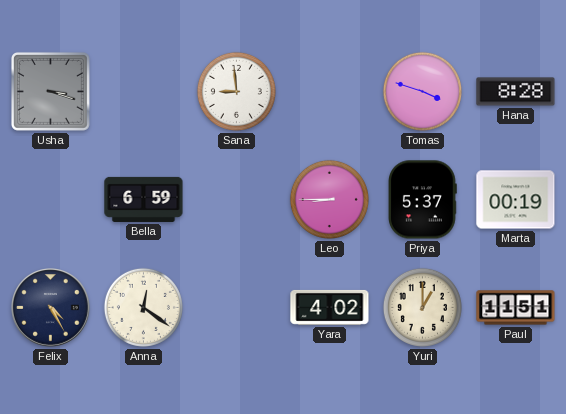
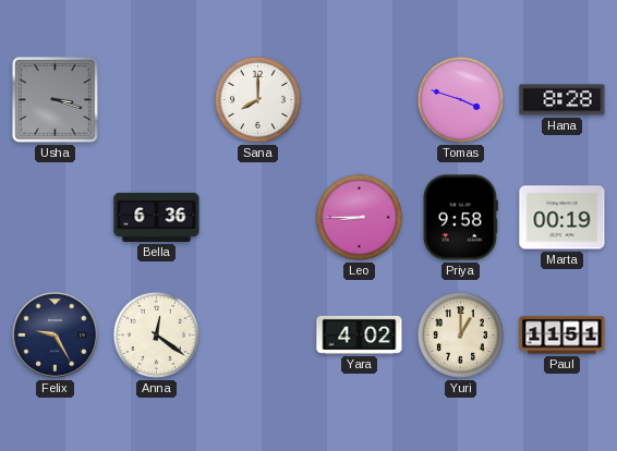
Sana: 8:59 -> 8:00
Bella: 6:59 -> 6:36
Priya: 5:37 -> 9:58
Felix: 4:25 -> 9:25
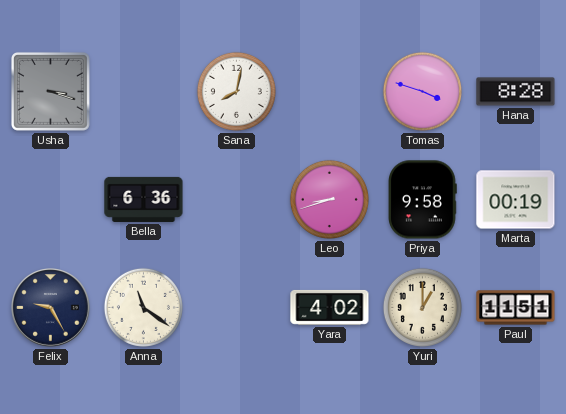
Sana: 8:00 -> 8:02
Leo: 8:45 -> 8:42
Anna: 12:21 -> 11:21
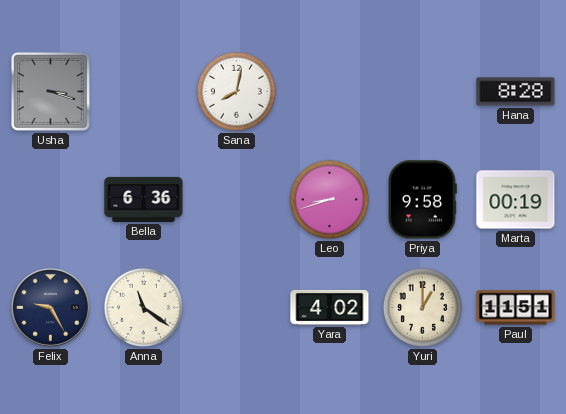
Tomas: 3:48 -> none
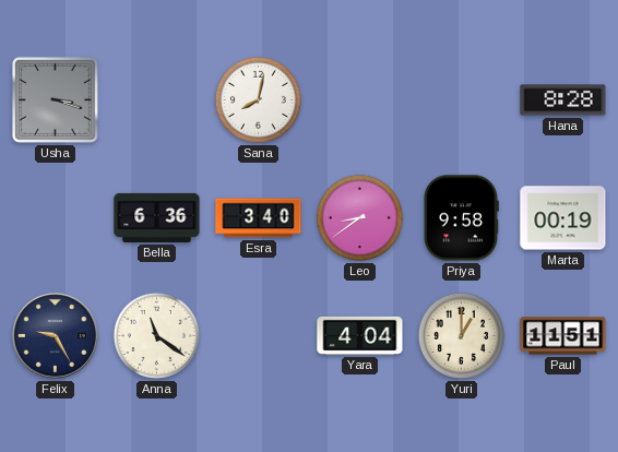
Esra: none -> 3:40
Leo: 8:42 -> 8:39
Yara: 4:02 -> 4:04
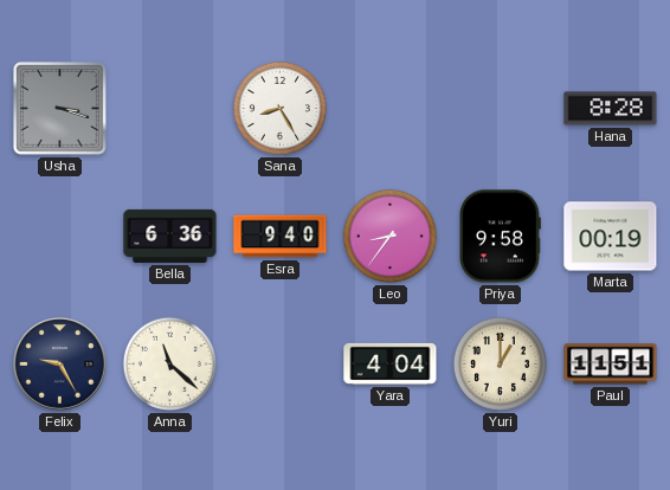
Sana: 8:02 -> 8:25
Esra: 3:40 -> 9:40
Leo: 8:39 -> 8:36
Anna: 11:21 -> 11:22
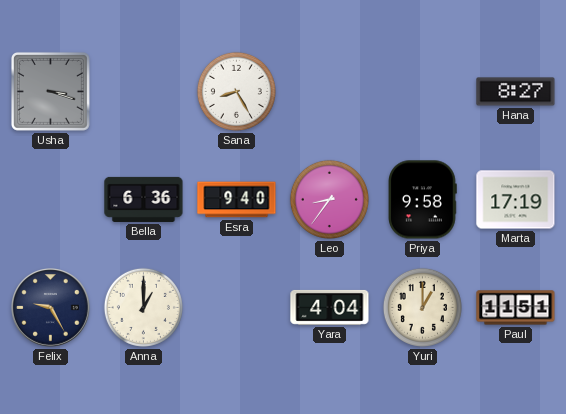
Hana: 8:28 -> 8:27
Marta: 00:19 -> 17:19
Anna: 11:22 -> 1:00
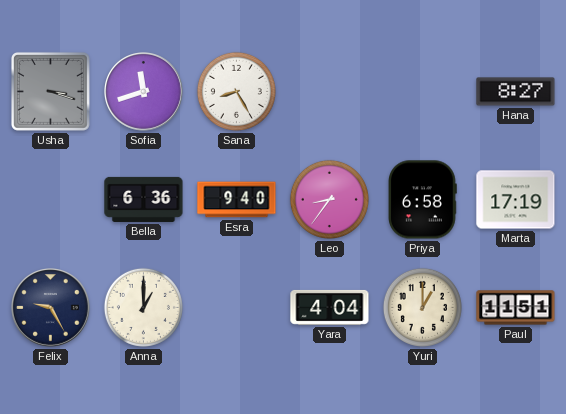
Sofia: none -> 11:42
Priya: 9:58 -> 6:58
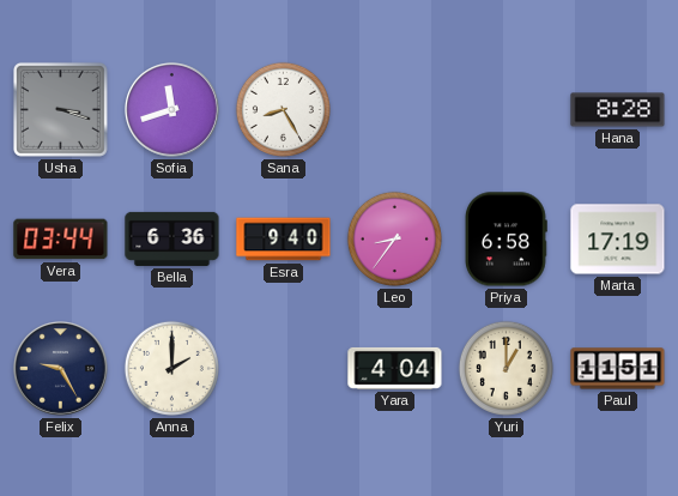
Hana: 8:27 -> 8:28
Vera: none -> 03:44
Anna: 1:00 -> 2:00
